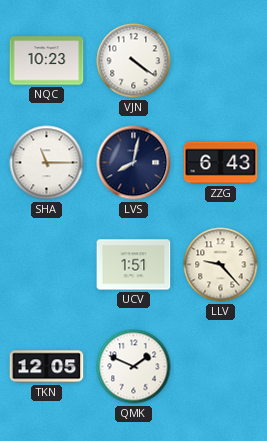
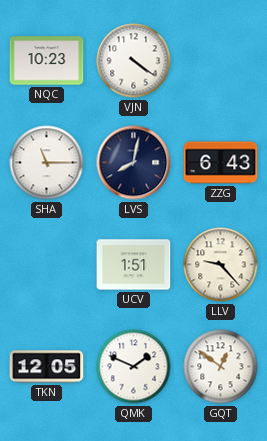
GQT: none -> 12:51
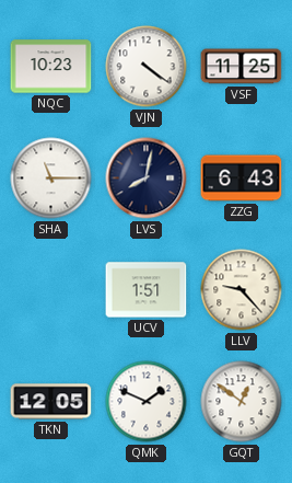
VSF: none -> 11:25
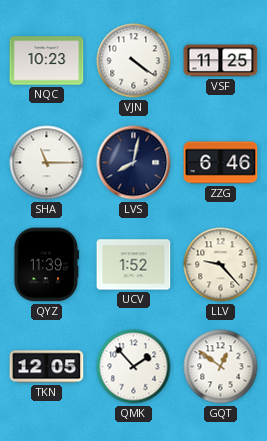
ZZG: 6:43 -> 6:46
QYZ: none -> 11:39
UCV: 1:51 -> 1:52
QMK: 1:49 -> 1:53
